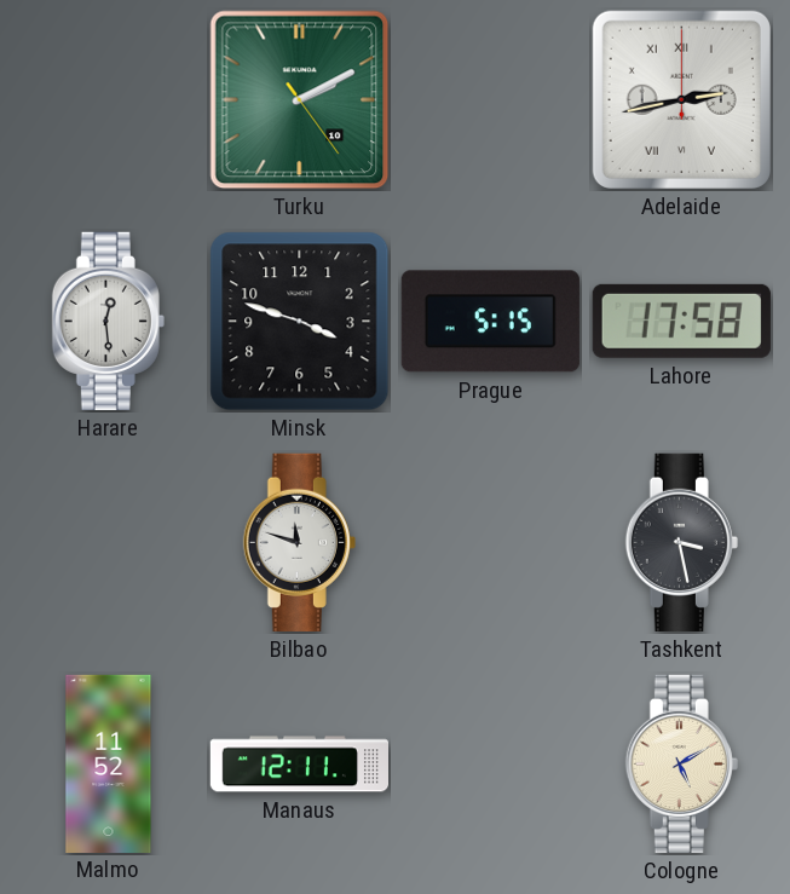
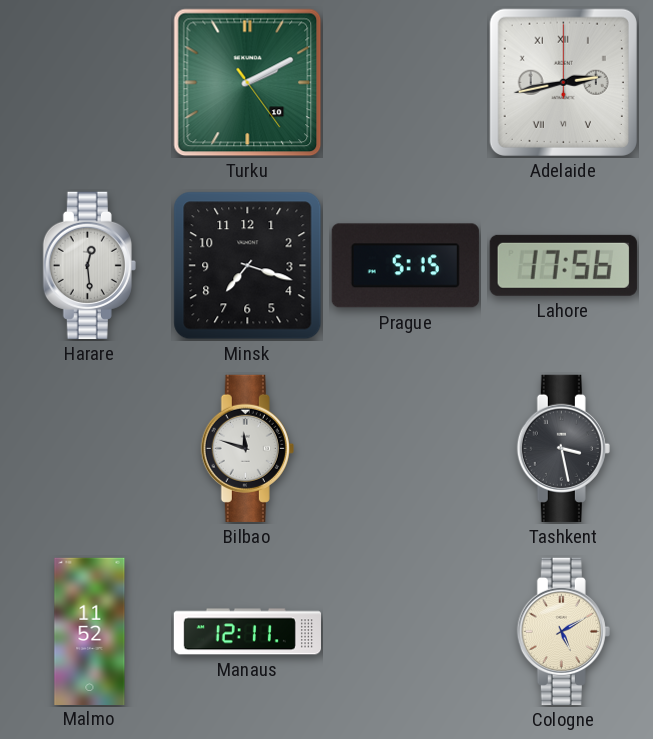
Minsk: 3:48 -> 7:18
Lahore: 17:58 -> 17:56
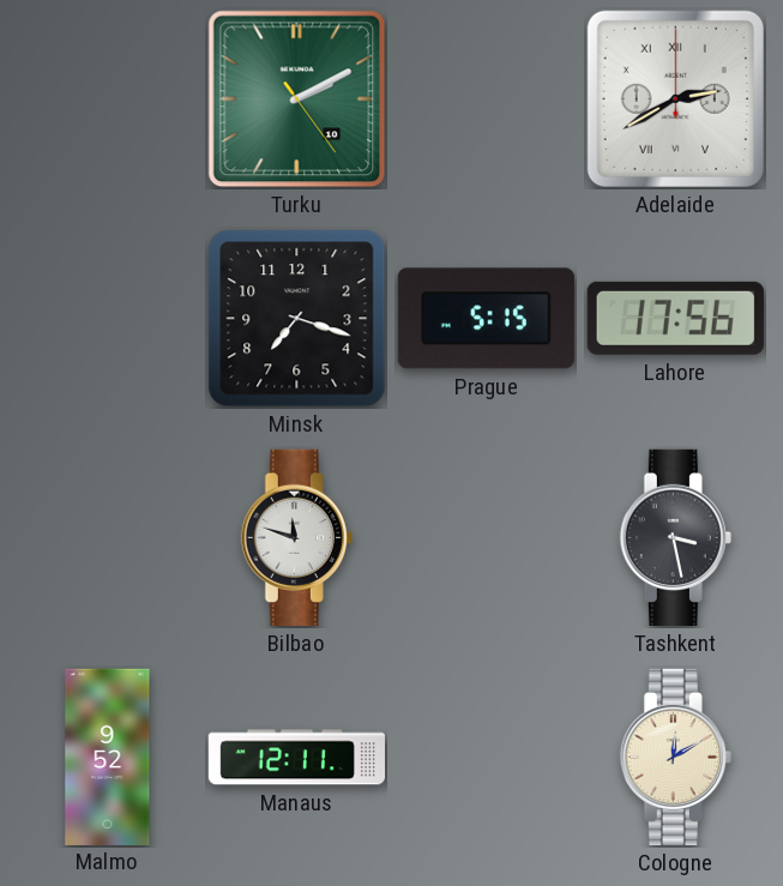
Adelaide: 2:43 -> 2:40
Harare: 12:29 -> none
Malmo: 11:52 -> 9:52
Cologne: 5:10 -> 12:10
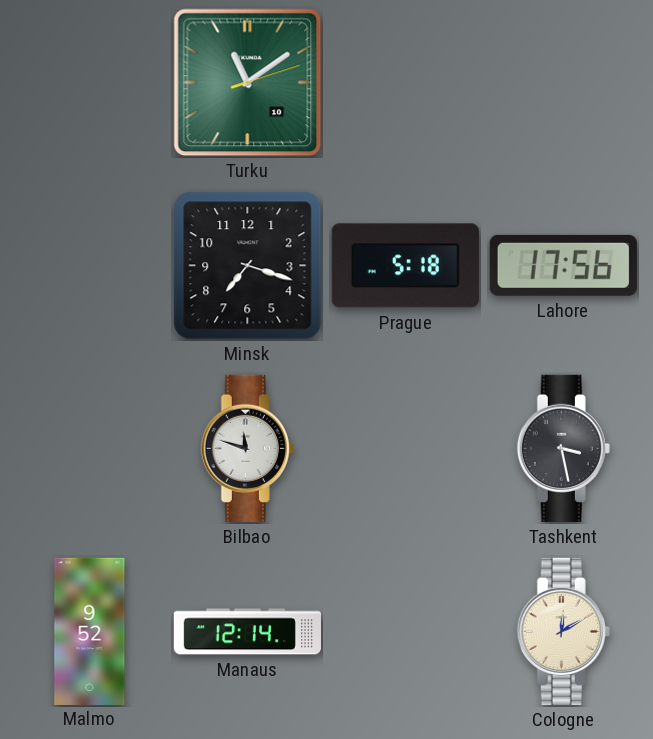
Turku: 2:10 -> 11:09
Adelaide: 2:40 -> none
Prague: 5:15 -> 5:18
Manaus: 12:11 -> 12:14
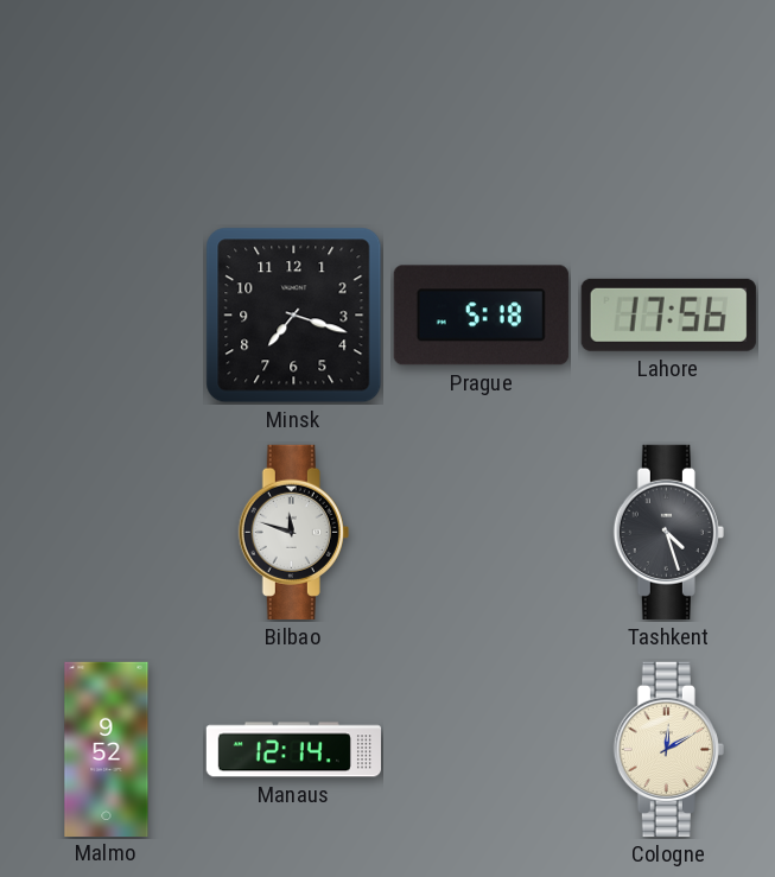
Turku: 11:09 -> none
Tashkent: 3:28 -> 4:27
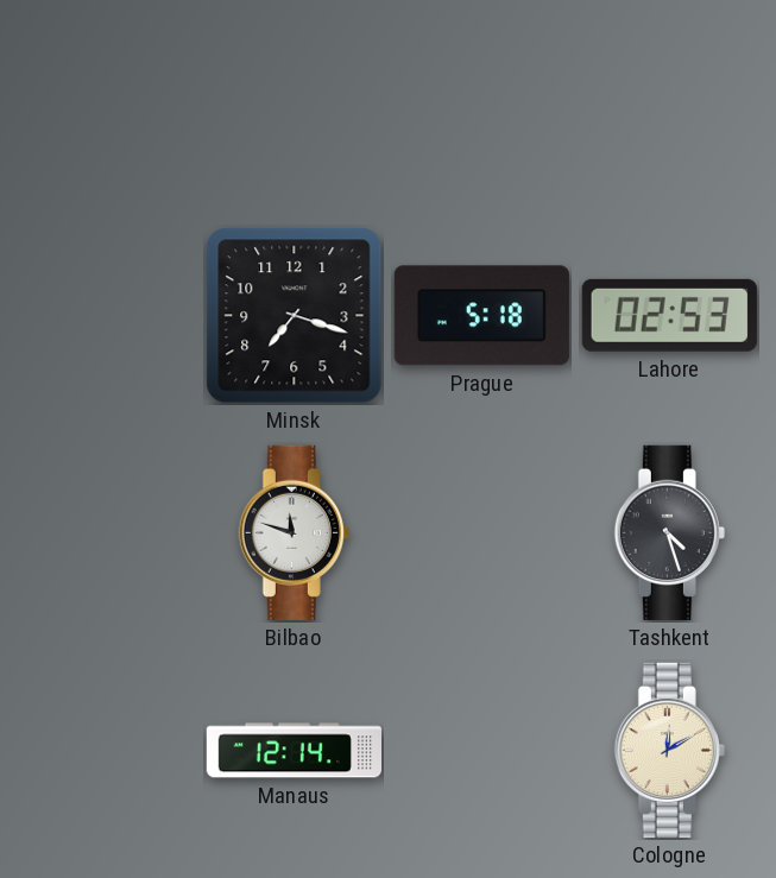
Lahore: 17:56 -> 02:53
Malmo: 9:52 -> none
